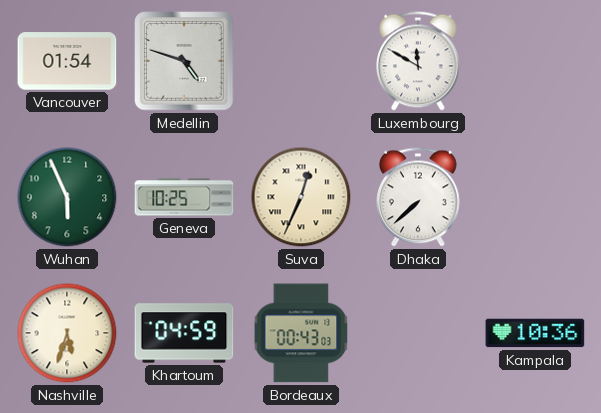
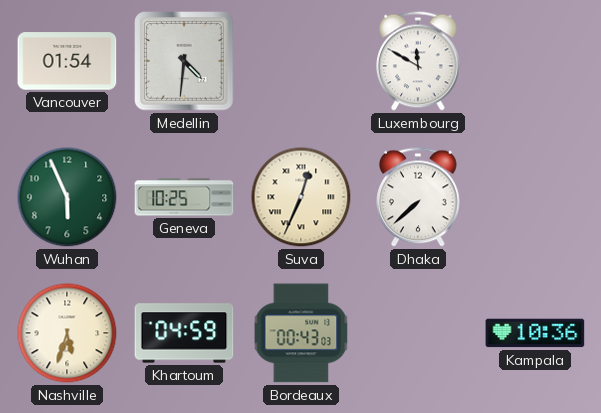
Medellin: 4:48 -> 4:31
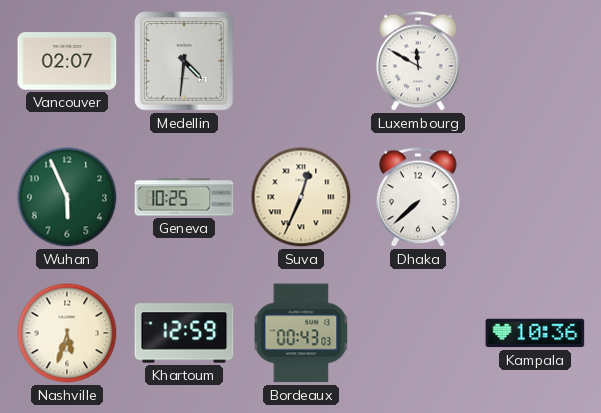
Vancouver: 01:54 -> 02:07
Khartoum: 04:59 -> 12:59
